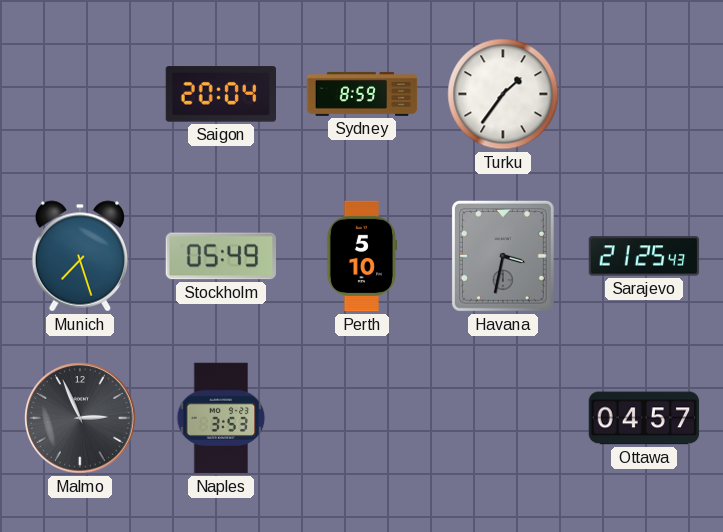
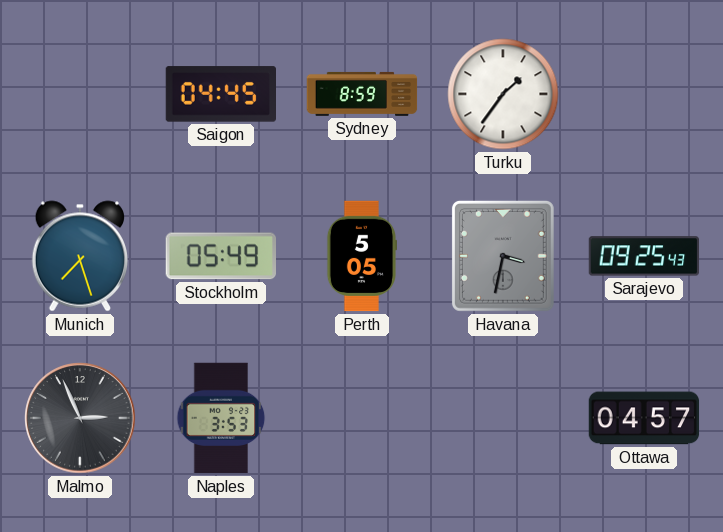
Saigon: 20:04 -> 04:45
Perth: 5:10 -> 5:05
Sarajevo: 21:25 -> 09:25
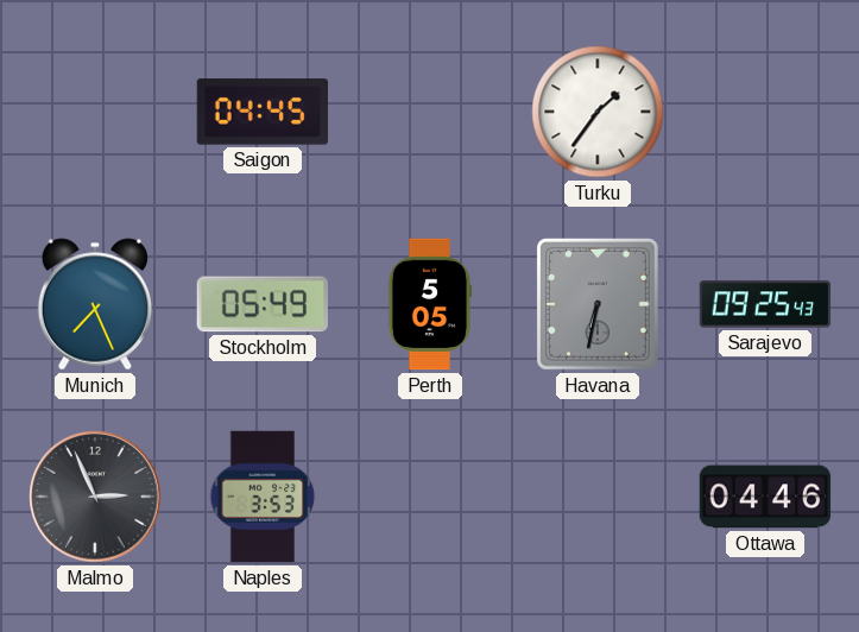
Sydney: 8:59 -> none
Munich: 7:27 -> 7:26
Havana: 3:32 -> 6:32
Ottawa: 04:57 -> 04:46
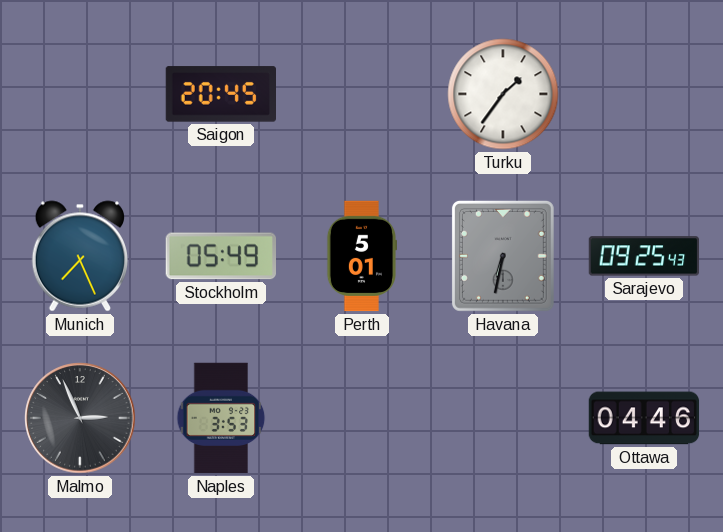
Saigon: 04:45 -> 20:45
Perth: 5:05 -> 5:01
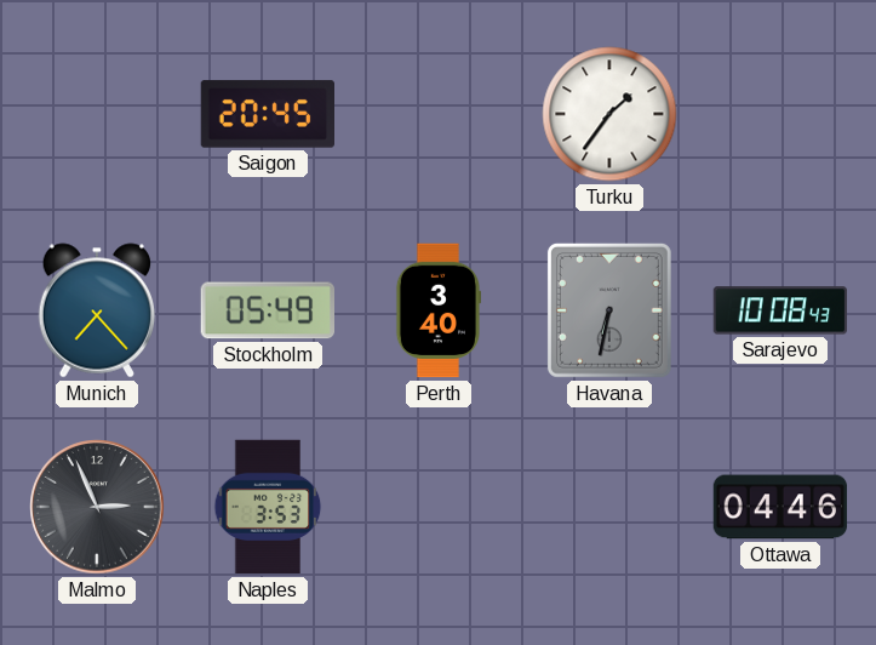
Munich: 7:26 -> 7:23
Perth: 5:01 -> 3:40
Sarajevo: 09:25 -> 10:08
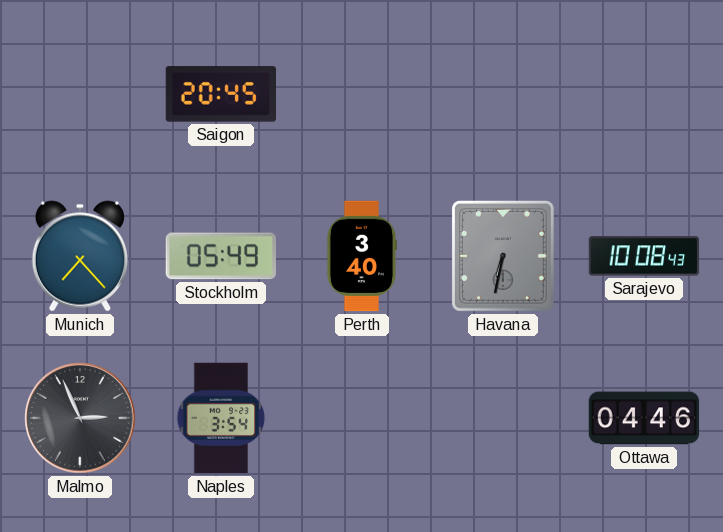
Turku: 1:36 -> none
Naples: 3:53 -> 3:54
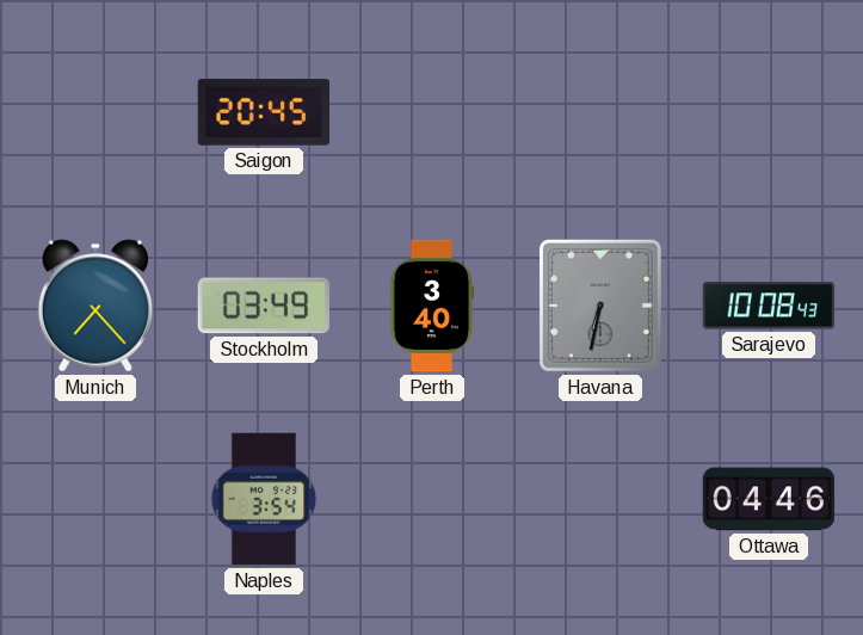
Stockholm: 05:49 -> 03:49
Malmo: 2:56 -> none
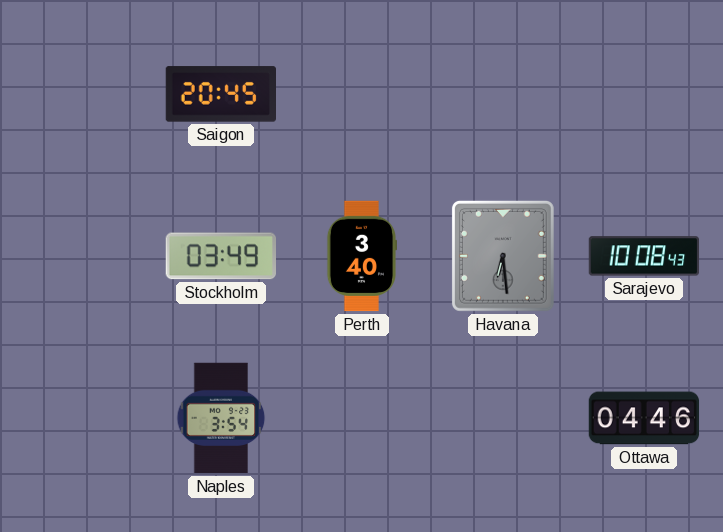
Munich: 7:23 -> none
Havana: 6:32 -> 6:29
